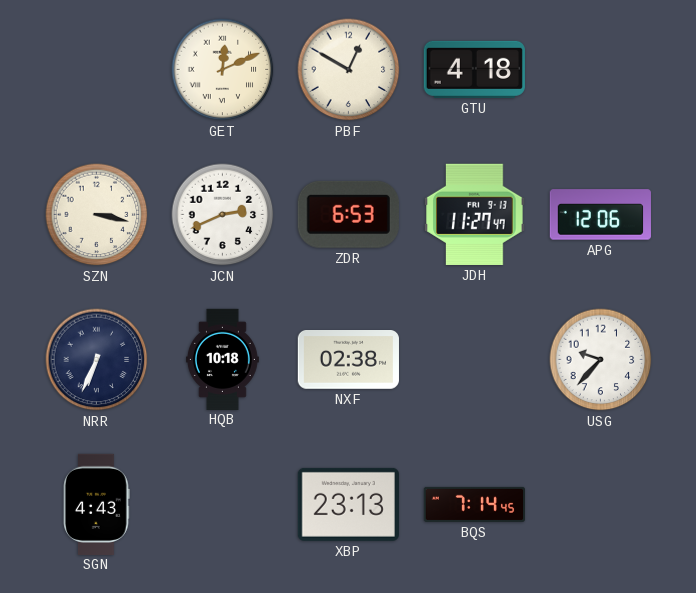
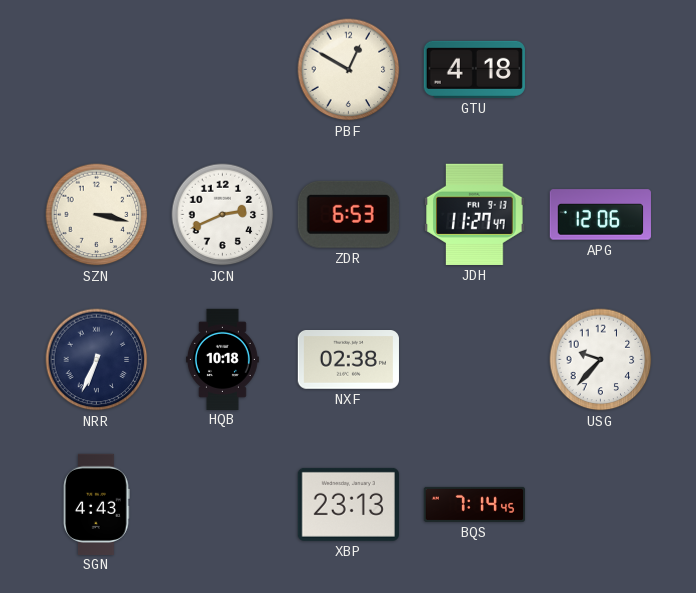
GET: 12:11 -> none
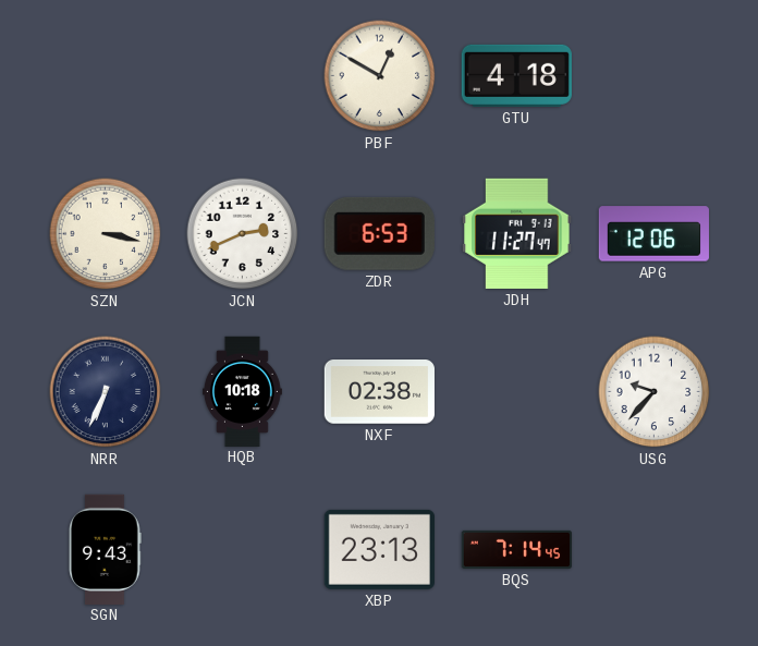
SGN: 4:43 -> 9:43
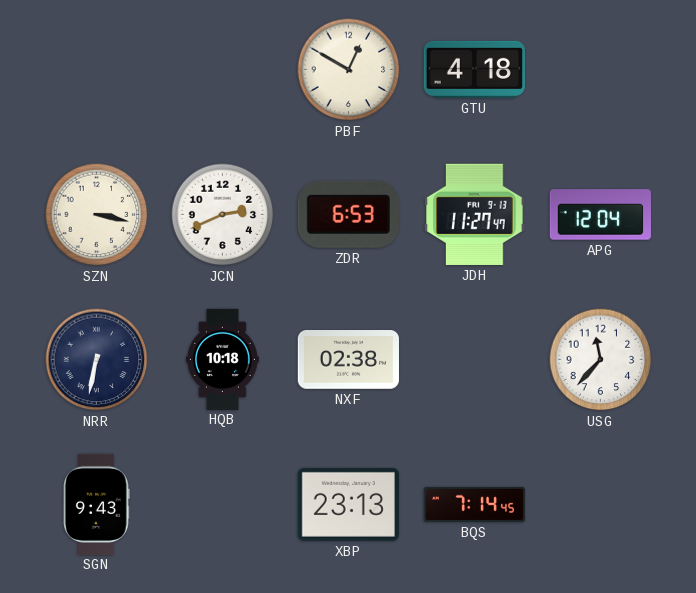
APG: 12:06 -> 12:04
NRR: 6:34 -> 6:32
USG: 9:37 -> 11:37
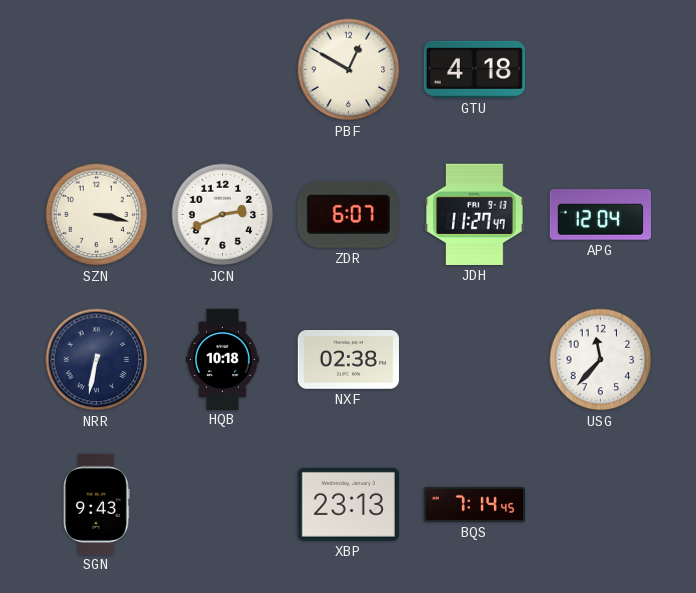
ZDR: 6:53 -> 6:07
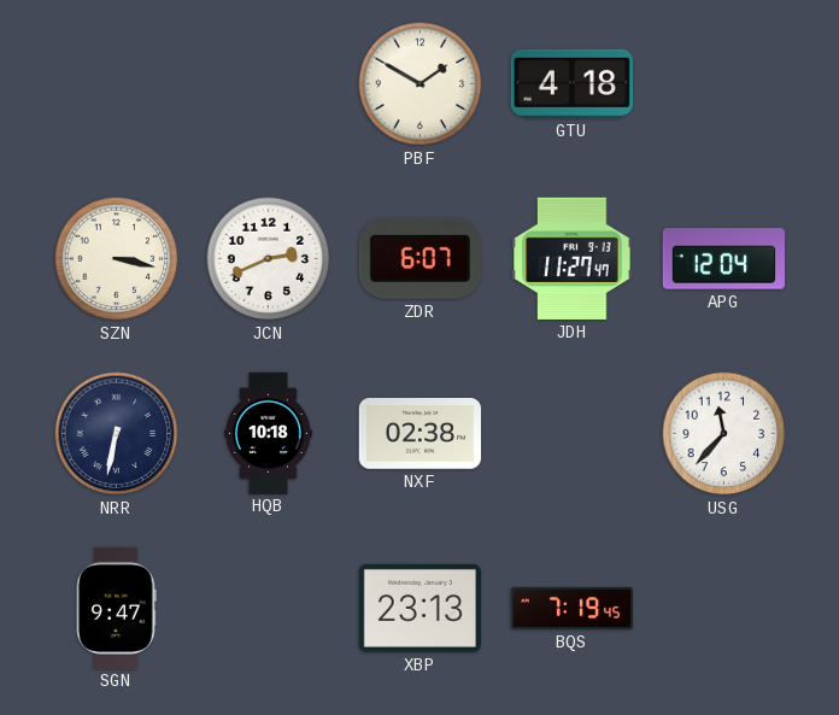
PBF: 12:50 -> 1:50
SGN: 9:43 -> 9:47
BQS: 7:14 -> 7:19
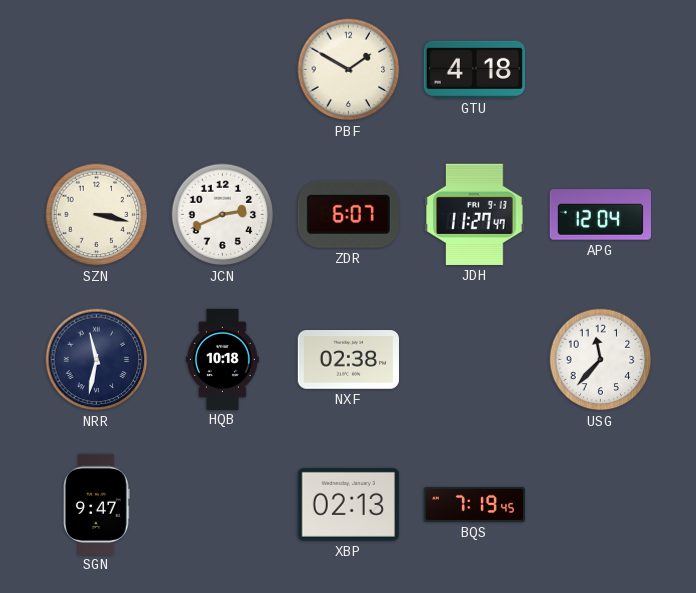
NRR: 6:32 -> 11:32
XBP: 23:13 -> 02:13
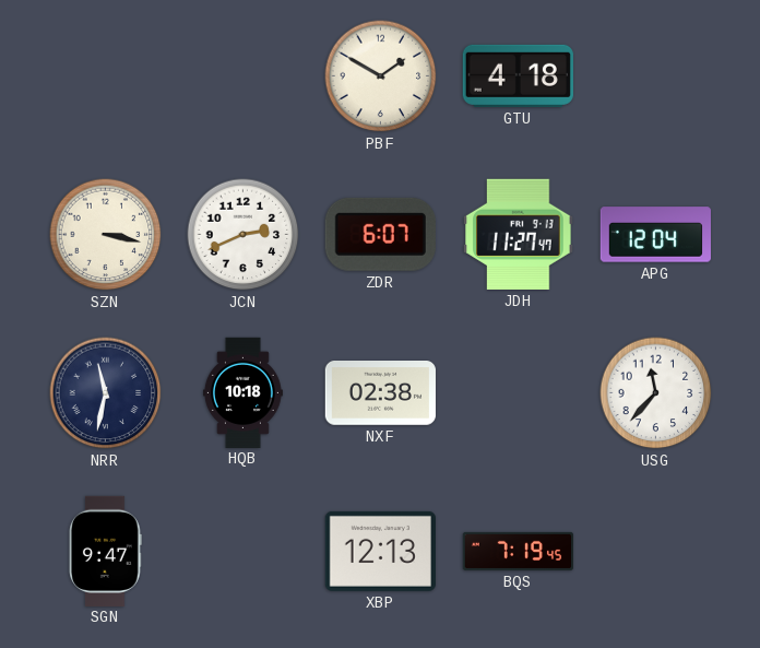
XBP: 02:13 -> 12:13
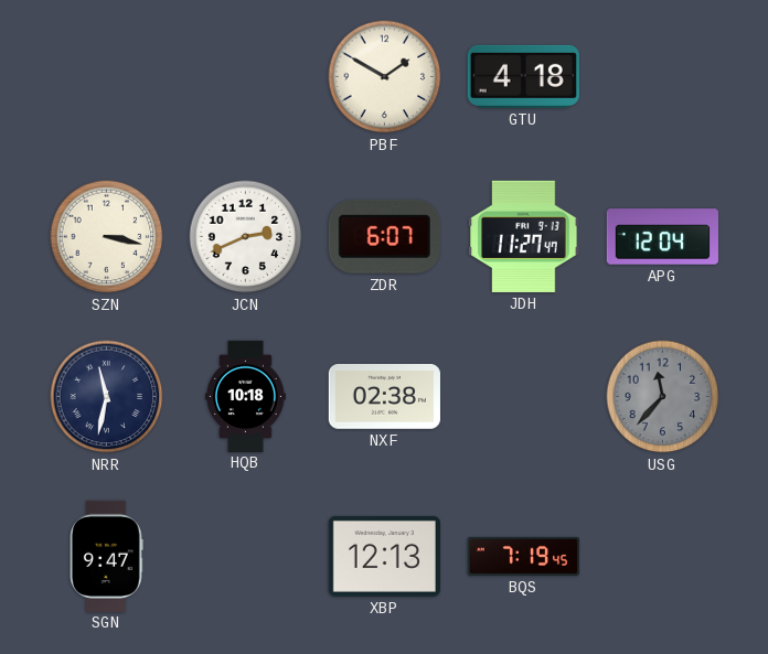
USG dial: white -> grey
